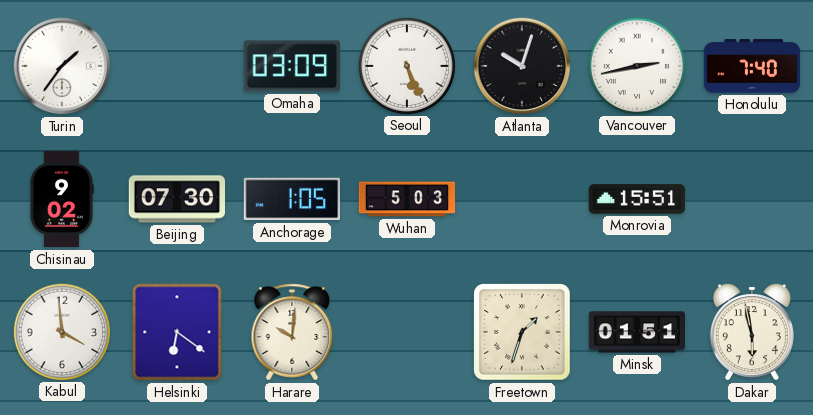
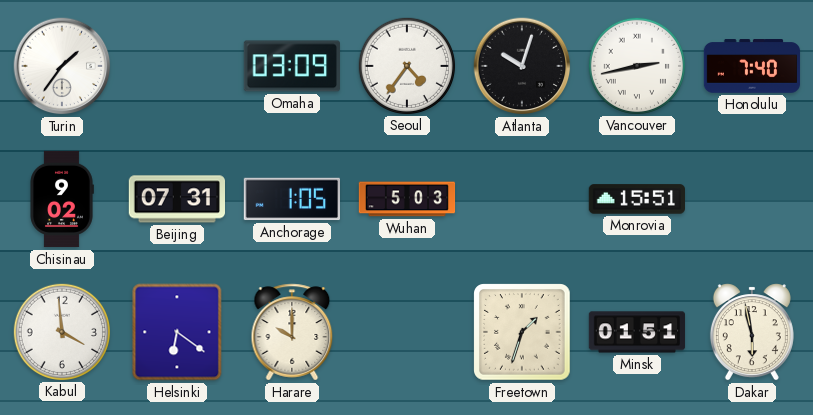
Seoul: 5:26 -> 4:36
Beijing: 07:30 -> 07:31
Harare: 10:01 -> 10:00
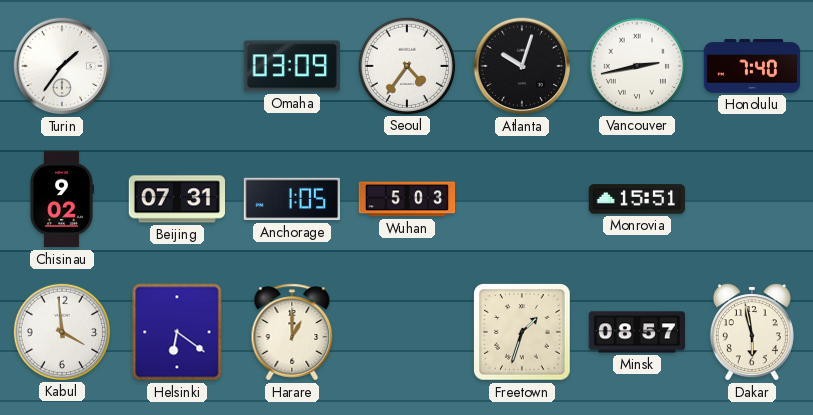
Harare: 10:00 -> 1:00
Minsk: 01:51 -> 08:57
